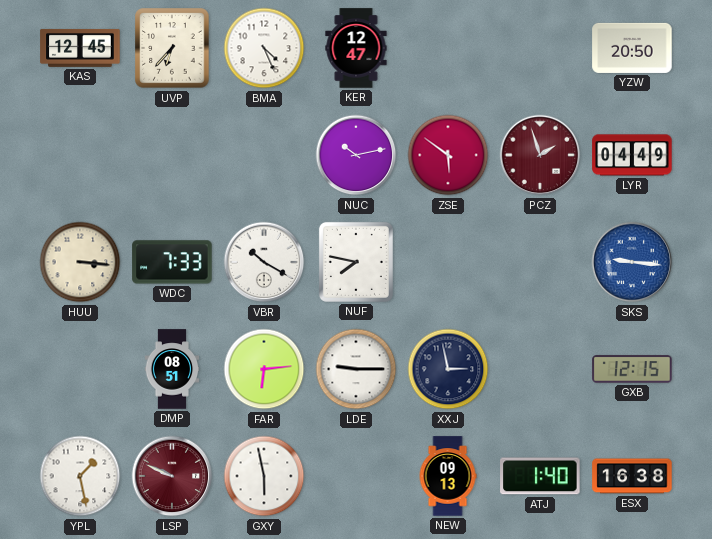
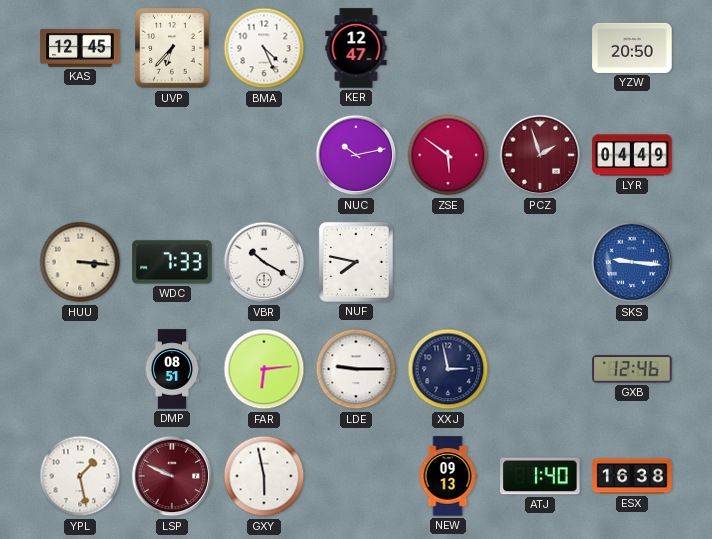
GXB: 12:15 -> 12:46
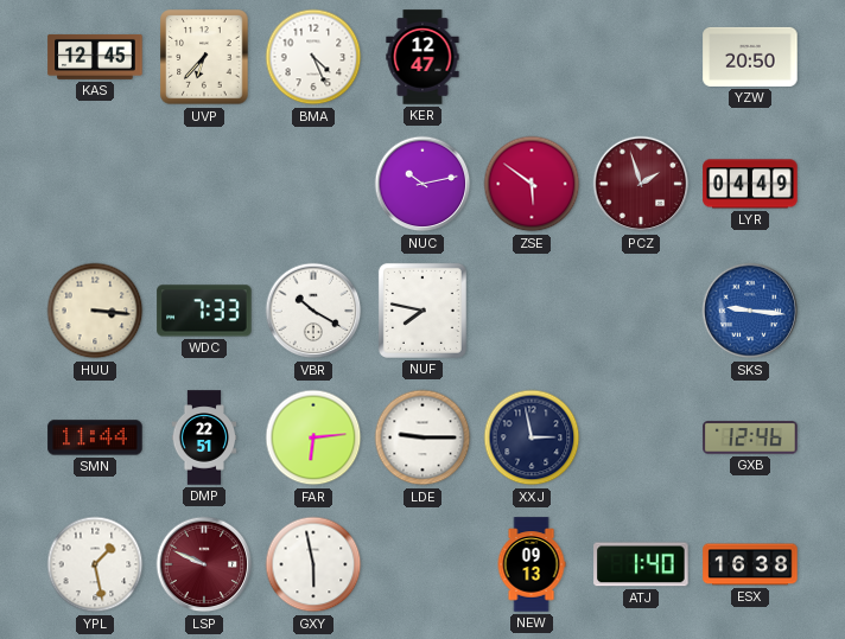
SMN: none -> 11:44
DMP: 08:51 -> 22:51
